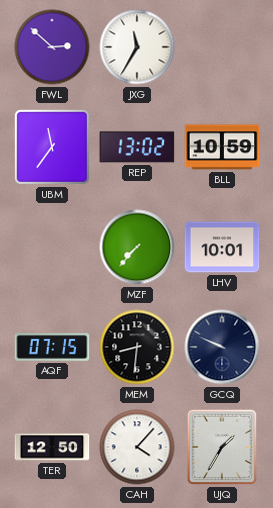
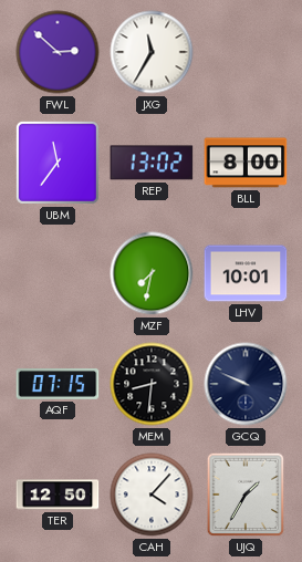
BLL: 10:59 -> 8:00
MZF: 7:37 -> 7:32
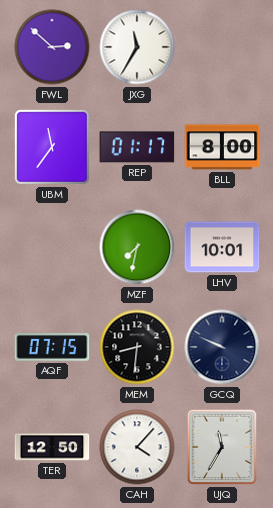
REP: 13:02 -> 01:17
UJQ: 1:35 -> 11:35
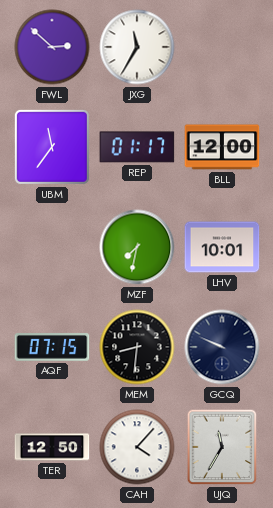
BLL: 8:00 -> 12:00
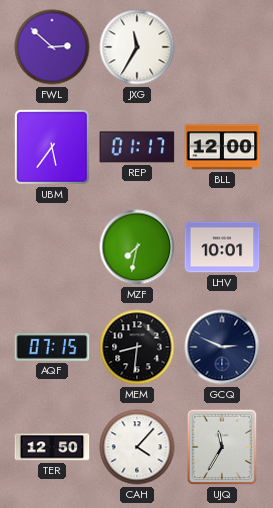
UBM: 11:36 -> 5:36
GCQ: 9:49 -> 2:49
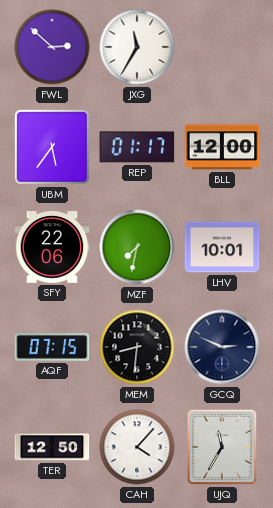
SFY: none -> 22:06
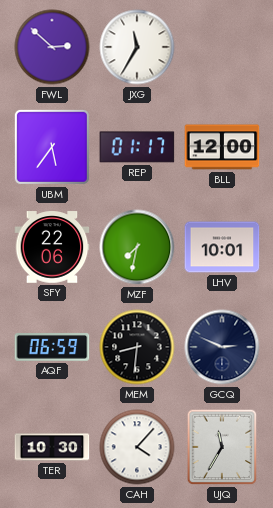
AQF: 07:15 -> 06:59
TER: 12:50 -> 10:30
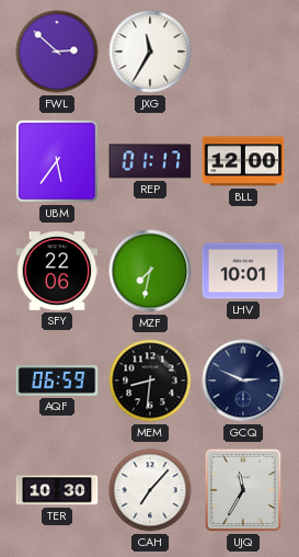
CAH: 4:07 -> 7:07
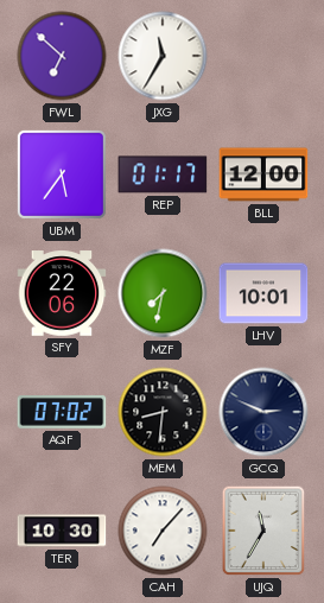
FWL: 2:52 -> 6:52
AQF: 06:59 -> 07:02
